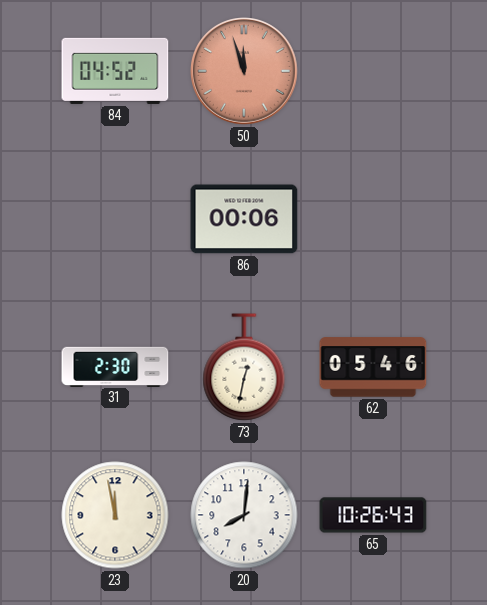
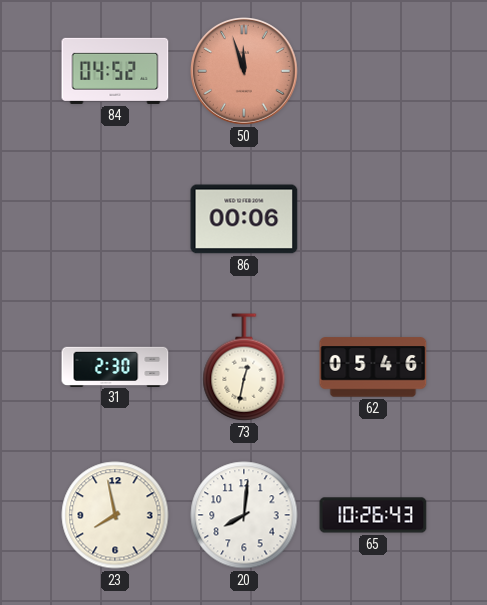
23: 11:58 -> 7:58
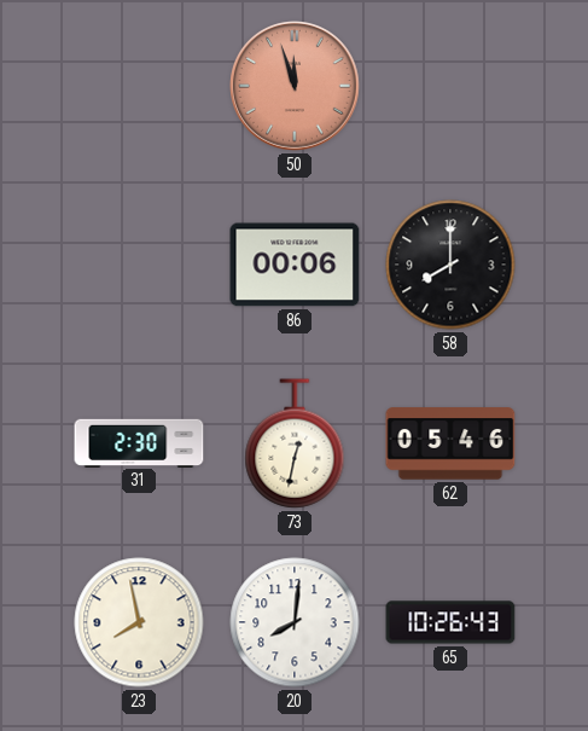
84: 04:52 -> none
58: none -> 8:00
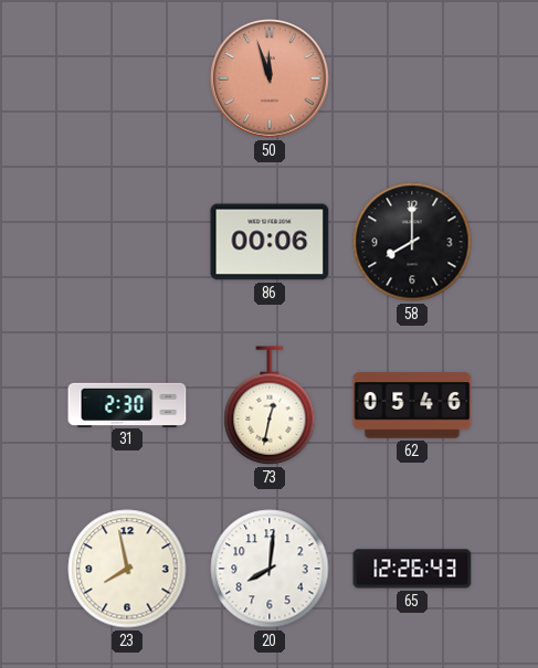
65: 10:26 -> 12:26
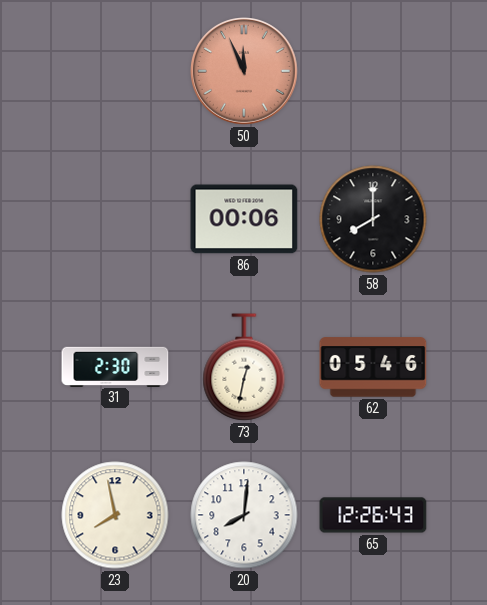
50: 11:57 -> 11:56
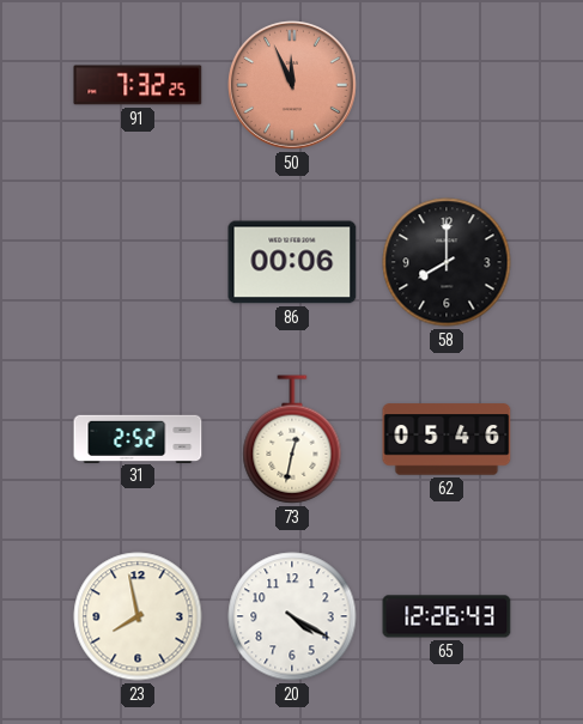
91: none -> 7:32
31: 2:30 -> 2:52
20: 8:01 -> 4:20
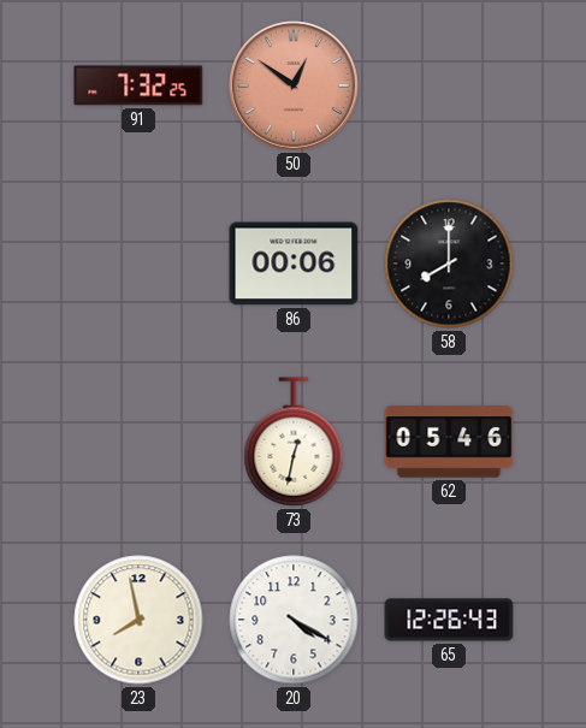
50: 11:56 -> 12:51
31: 2:52 -> none
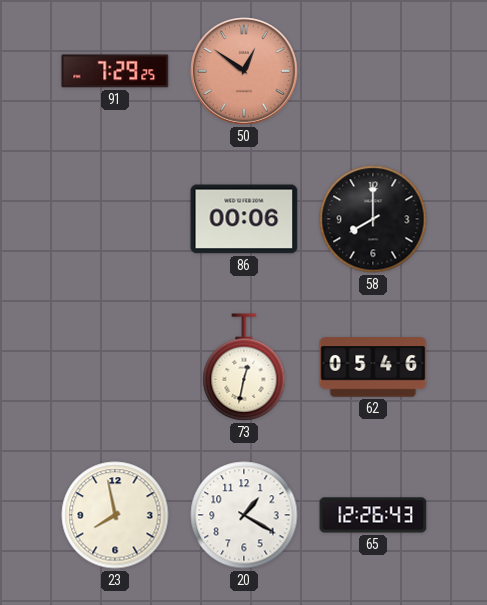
91: 7:32 -> 7:29
20: 4:20 -> 1:20
